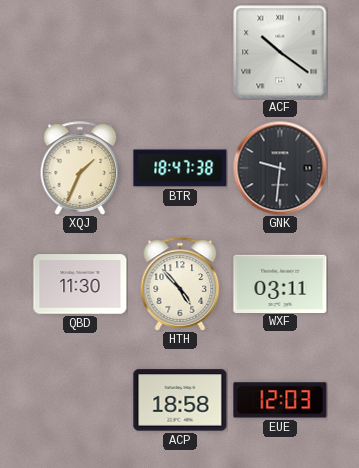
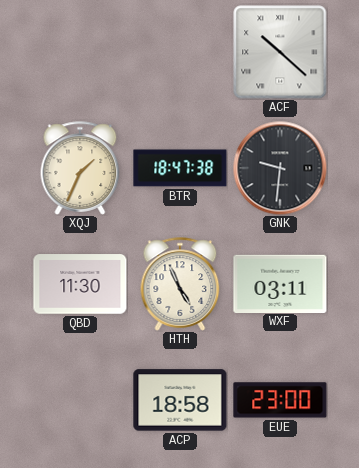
ACF: 10:21 -> 10:22
HTH: 4:53 -> 4:56
EUE: 12:03 -> 23:00
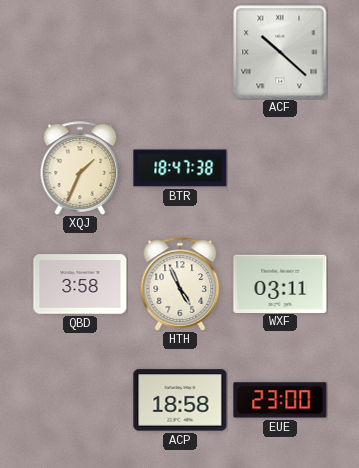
GNK: 9:31 -> none
QBD: 11:30 -> 3:58
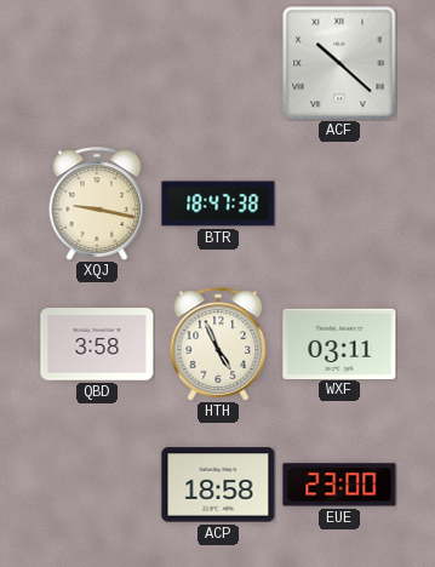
XQJ: 1:34 -> 9:17
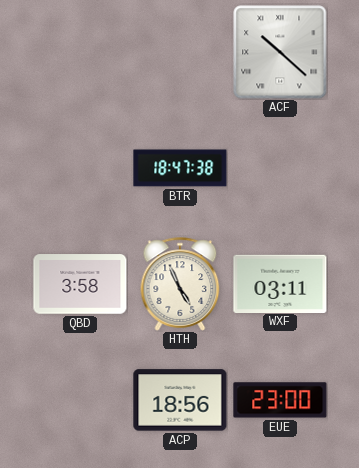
XQJ: 9:17 -> none
ACP: 18:58 -> 18:56
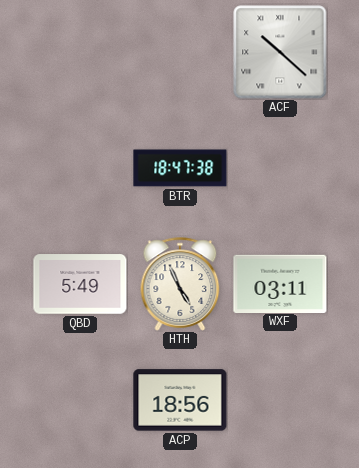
QBD: 3:58 -> 5:49
EUE: 23:00 -> none
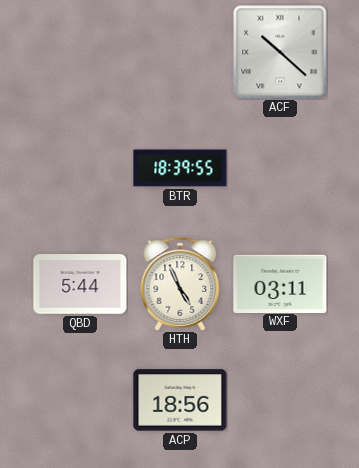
BTR: 18:47 -> 18:39
QBD: 5:49 -> 5:44
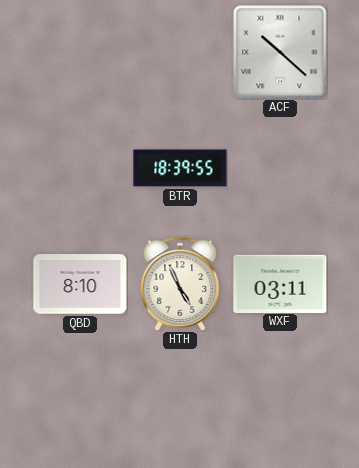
QBD: 5:44 -> 8:10
ACP: 18:56 -> none
